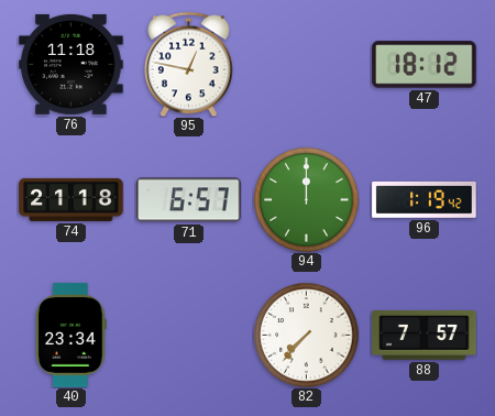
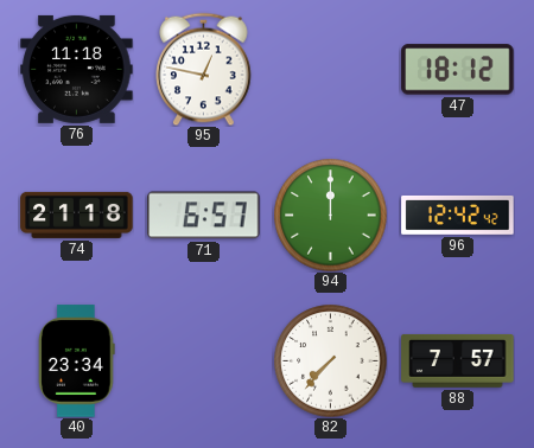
96: 1:19 -> 12:42
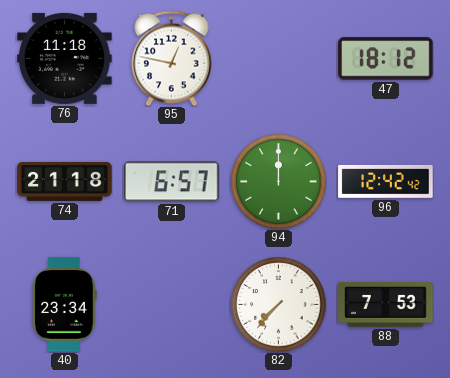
88: 7:57 -> 7:53
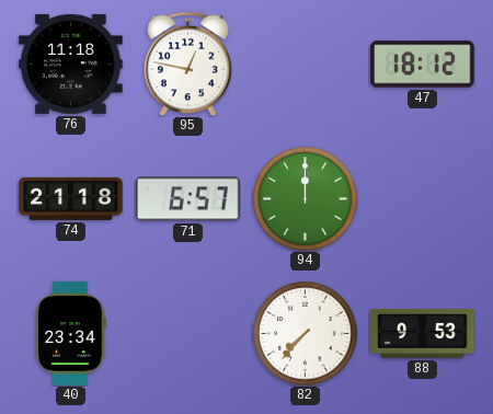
96: 12:42 -> none
88: 7:53 -> 9:53
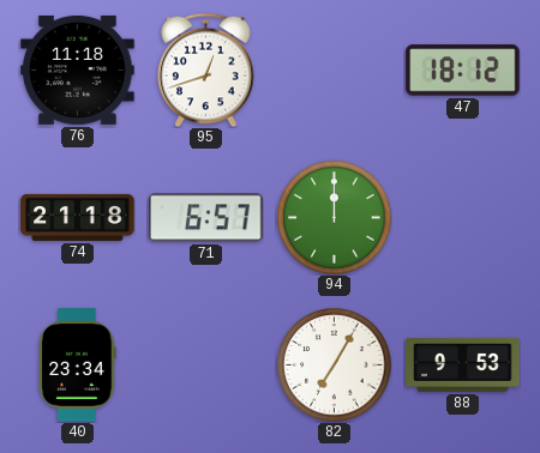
95: 12:47 -> 12:42
82: 7:37 -> 7:05
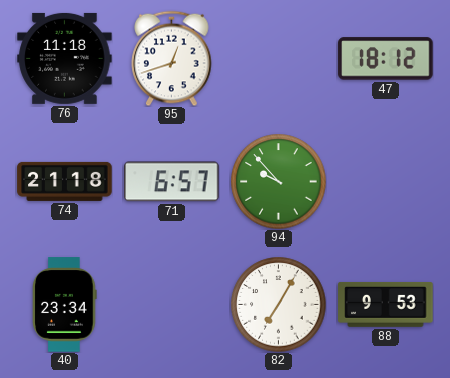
94: 12:00 -> 9:53
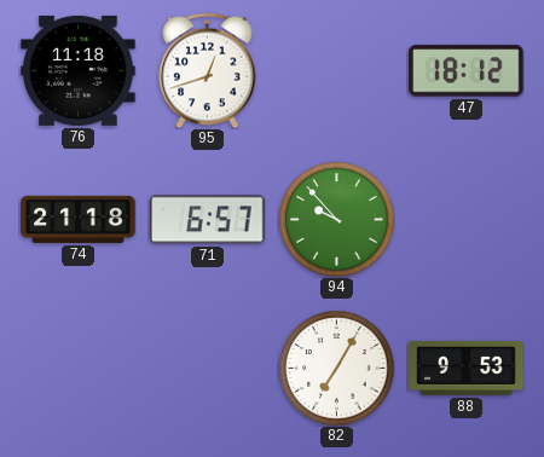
40: 23:34 -> none
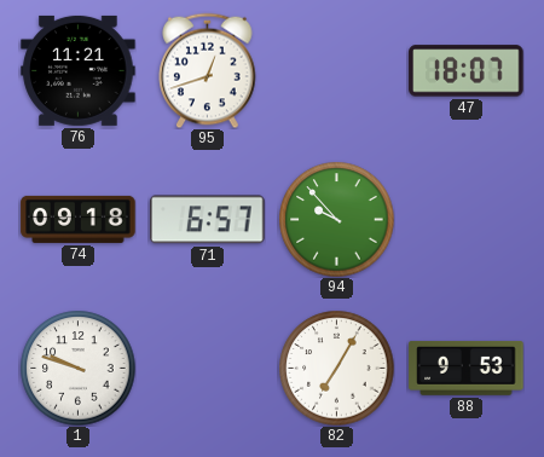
76: 11:18 -> 11:21
47: 18:12 -> 18:07
74: 21:18 -> 09:18
1: none -> 9:48
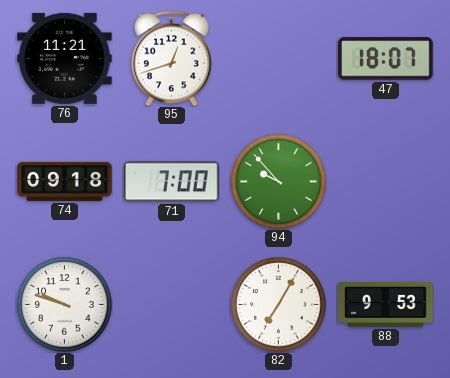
71: 6:57 -> 7:00
